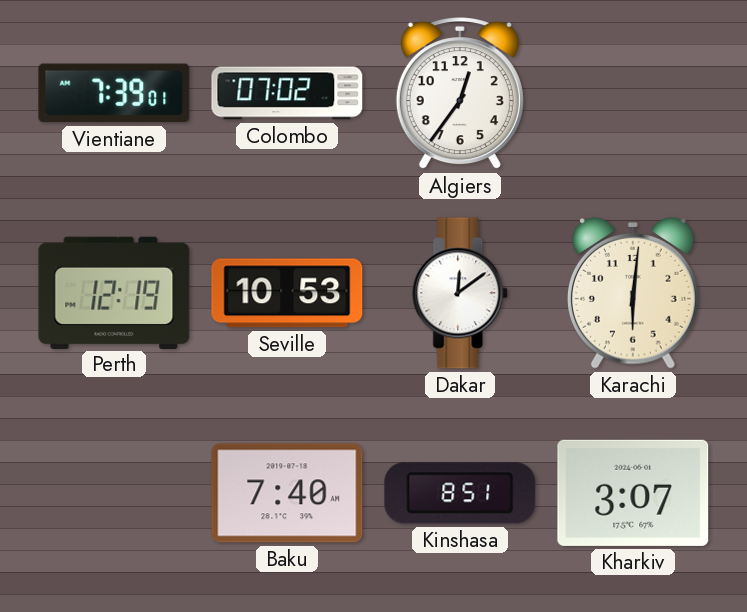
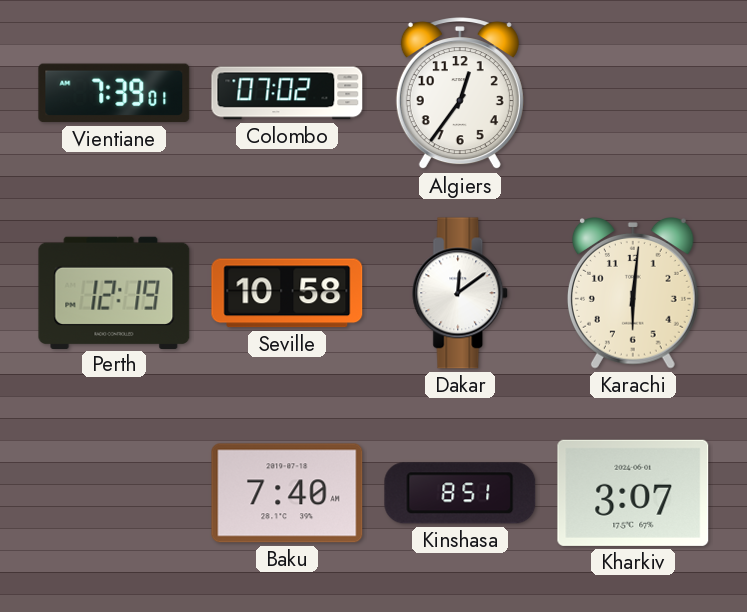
Seville: 10:53 -> 10:58
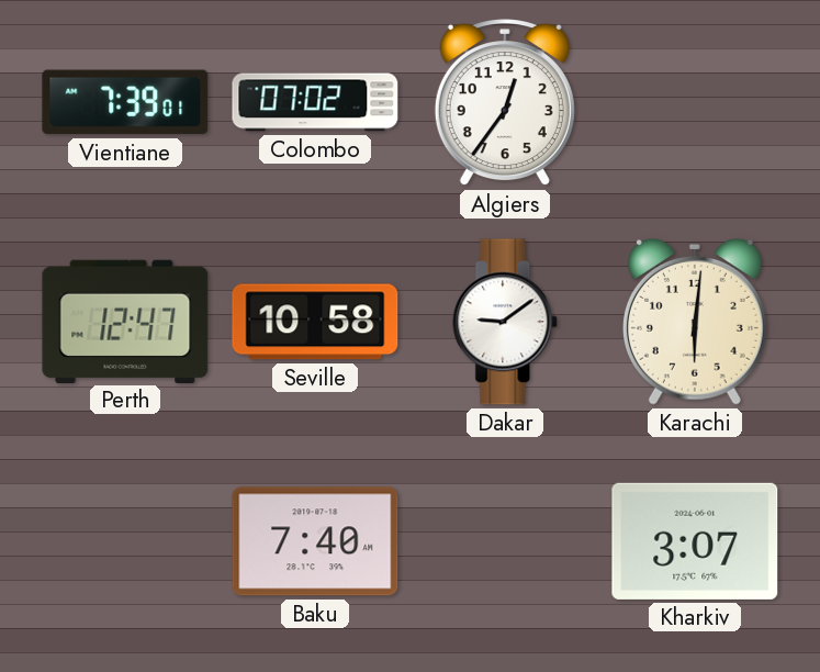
Perth: 12:19 -> 12:47
Dakar: 12:09 -> 9:09
Kinshasa: 8:51 -> none
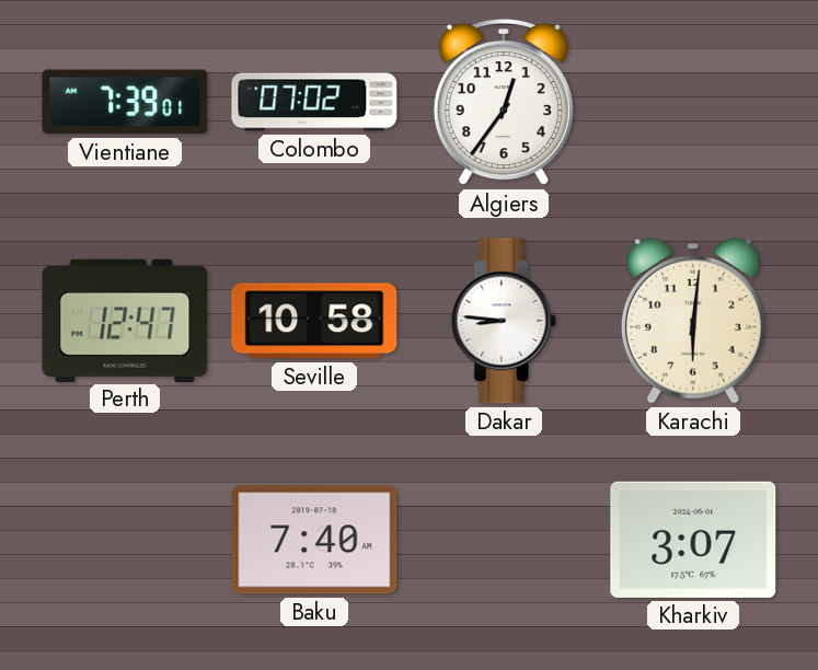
Dakar: 9:09 -> 8:46
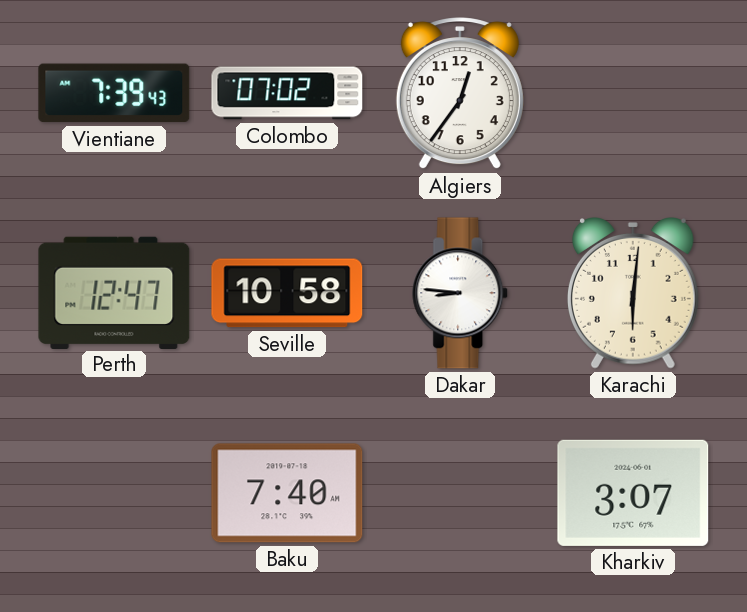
Vientiane: 7:39:01 -> 7:39:43
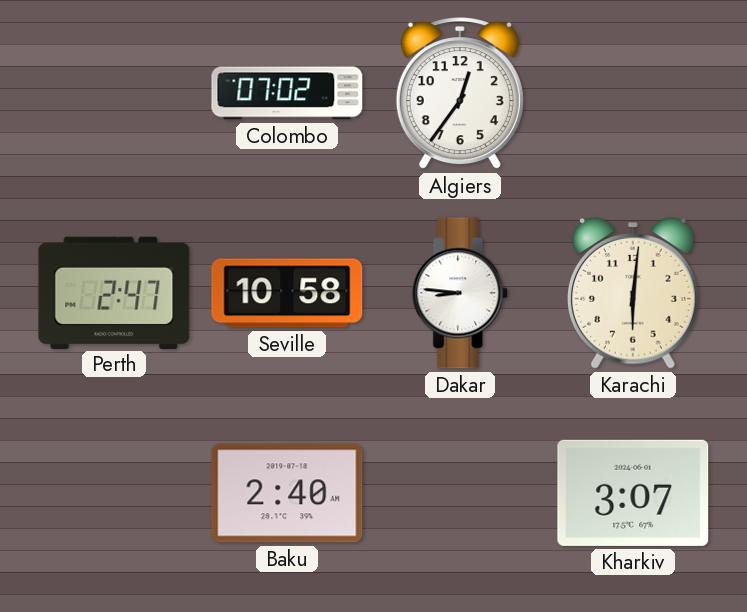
Vientiane: 7:39 -> none
Perth: 12:47 -> 2:47
Baku: 7:40 -> 2:40
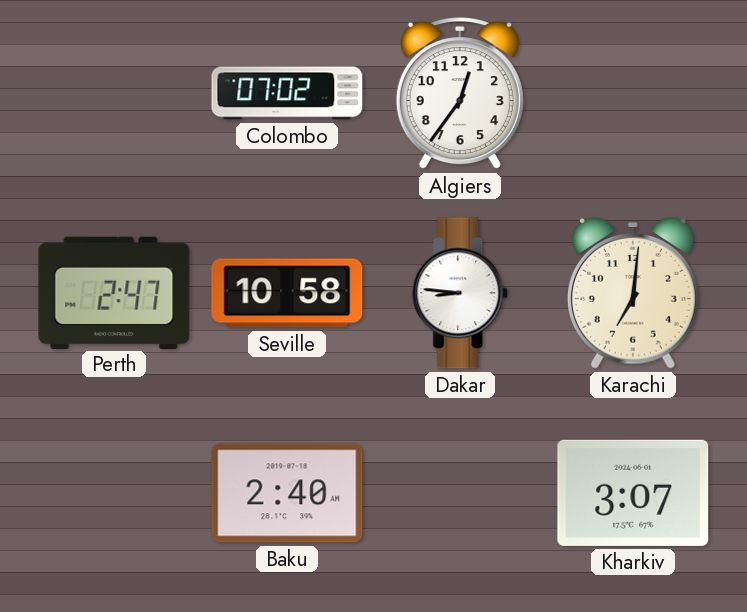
Karachi: 6:01 -> 7:01
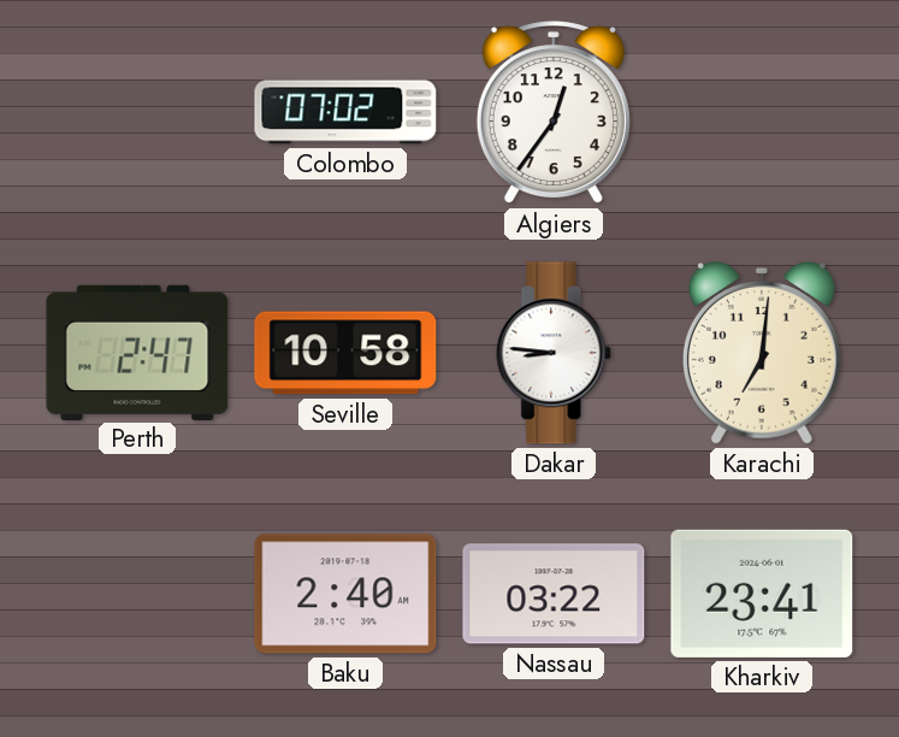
Nassau: none -> 03:22
Kharkiv: 3:07 -> 23:41
